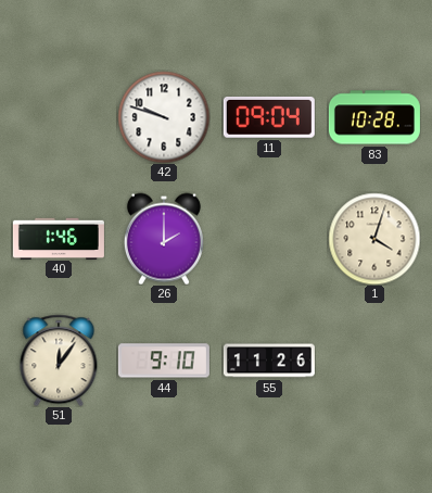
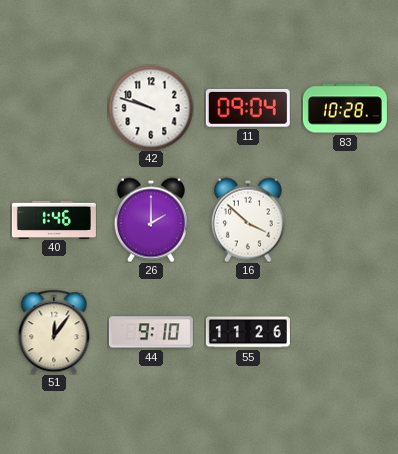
16: none -> 3:52
1: 4:03 -> none
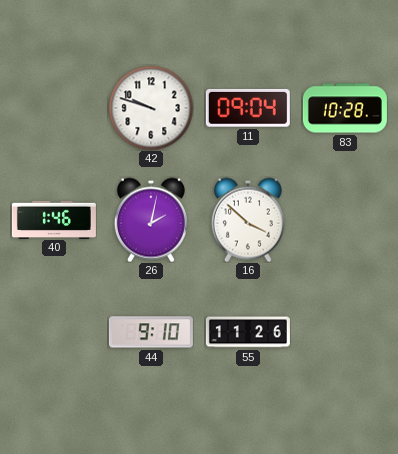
26: 2:00 -> 2:02
51: 12:06 -> none
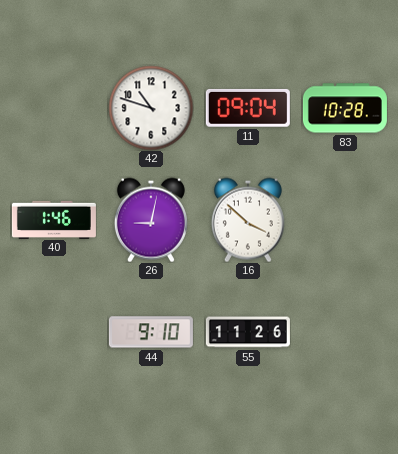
42: 9:48 -> 10:48
26: 2:02 -> 9:02
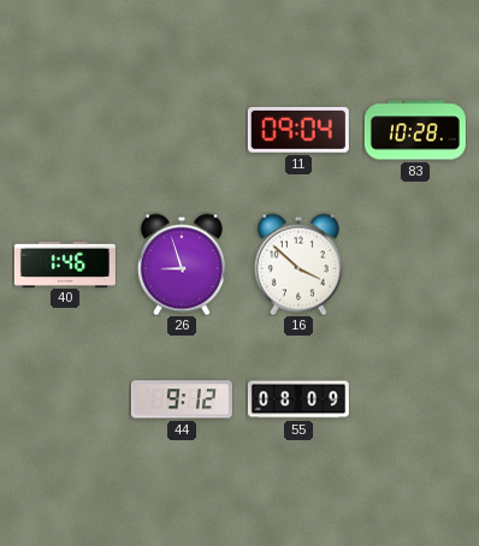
42: 10:48 -> none
26: 9:02 -> 8:57
44: 9:10 -> 9:12
55: 11:26 -> 08:09
